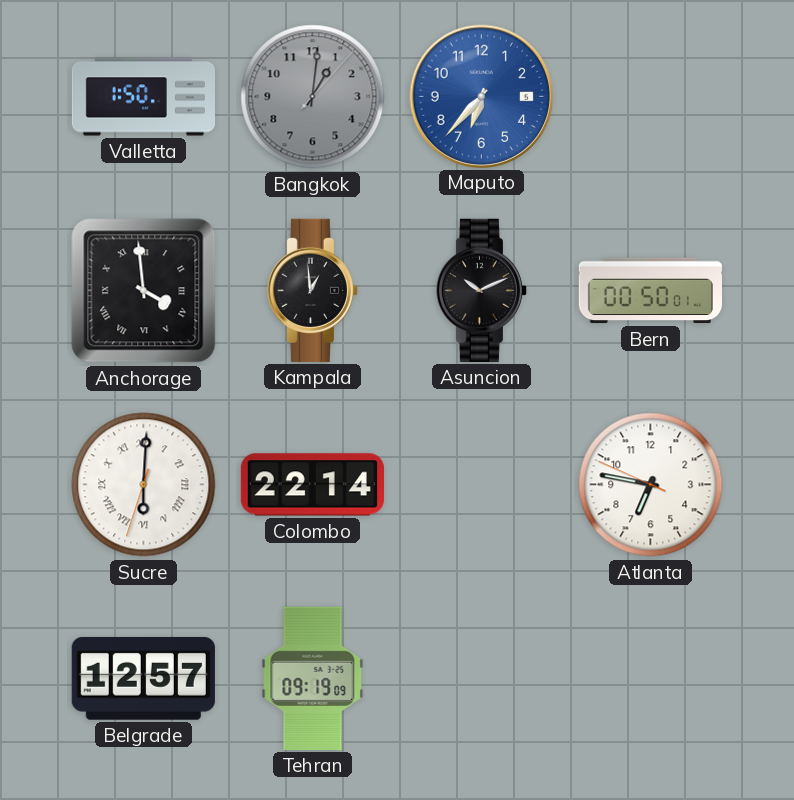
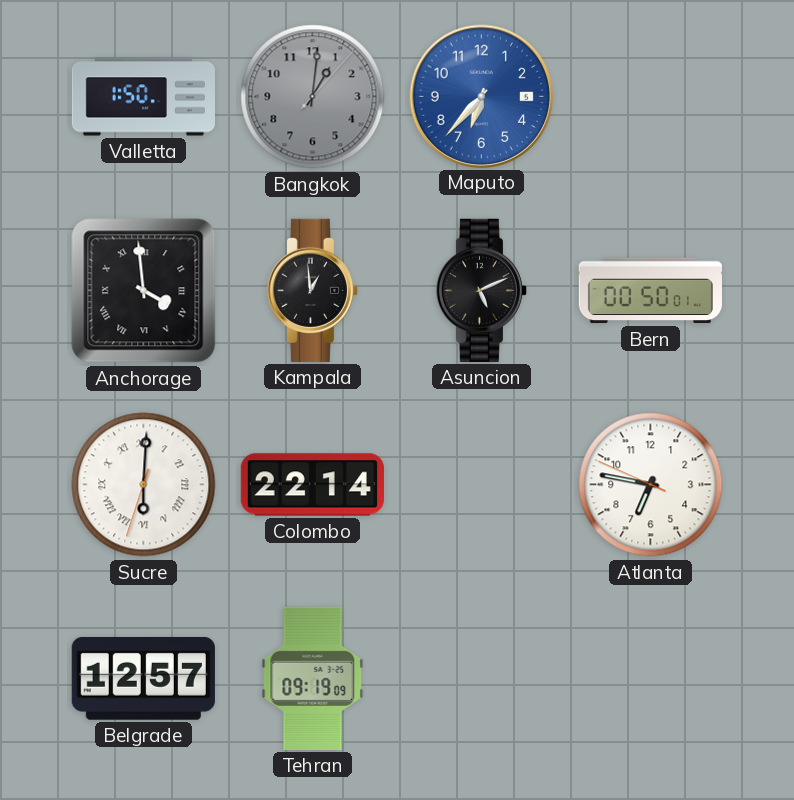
Asuncion: 10:11 -> 5:11
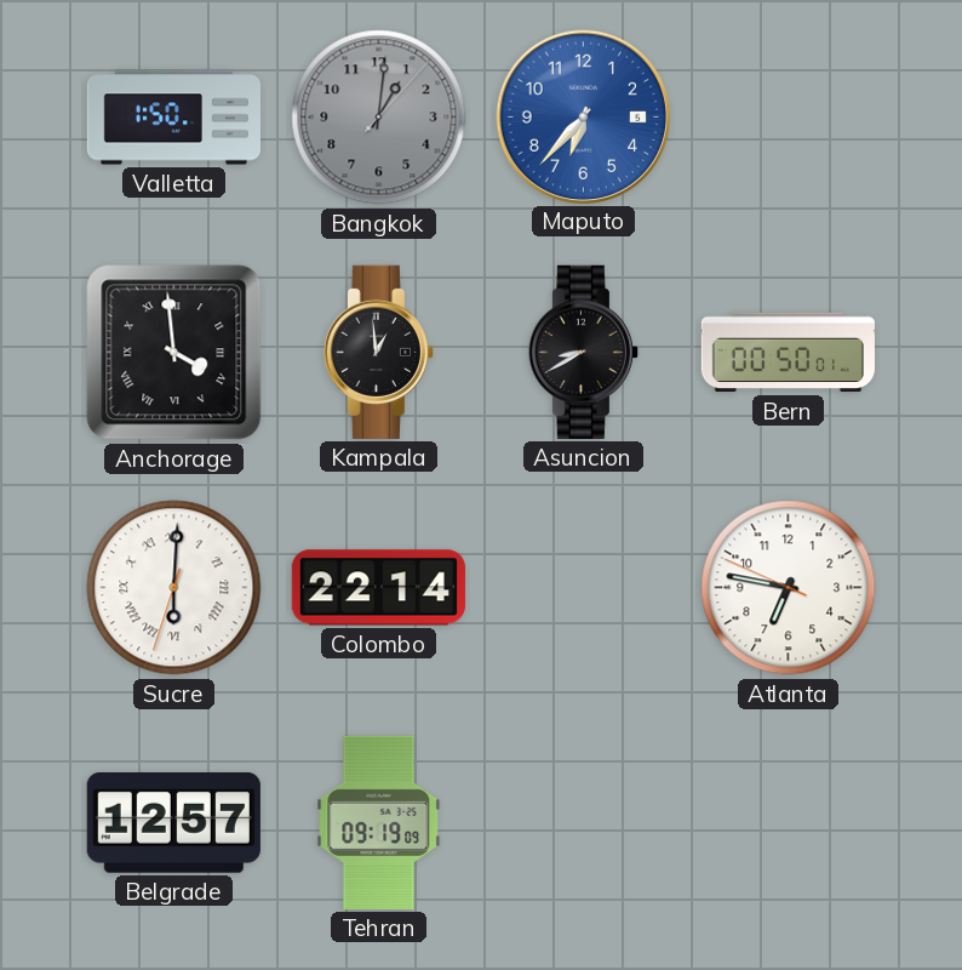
Asuncion: 5:11 -> 8:40
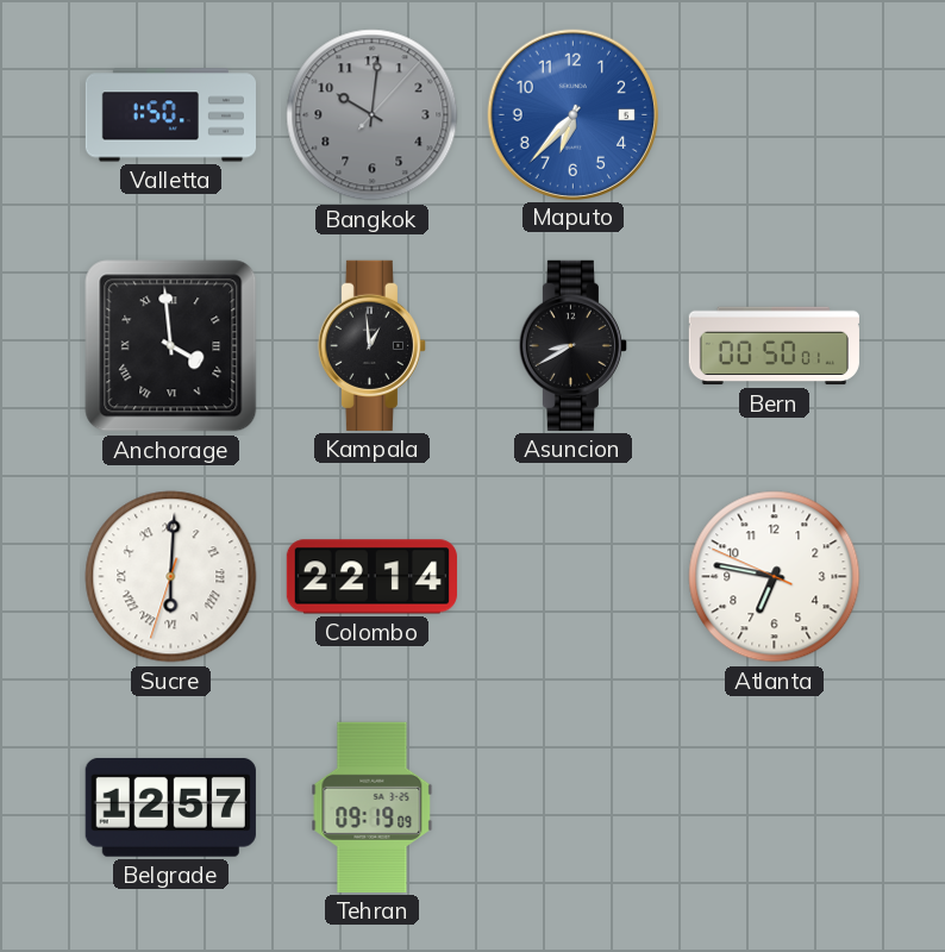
Bangkok: 1:01 -> 10:01
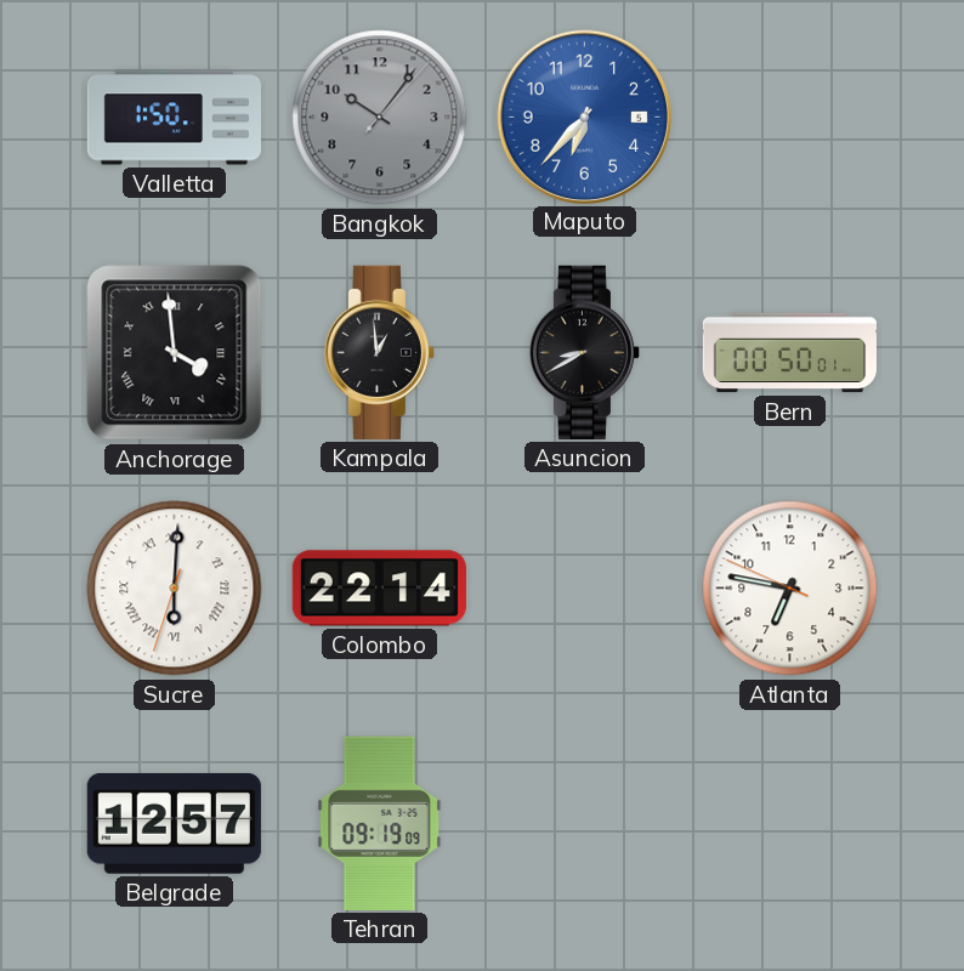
Bangkok: 10:01 -> 10:06
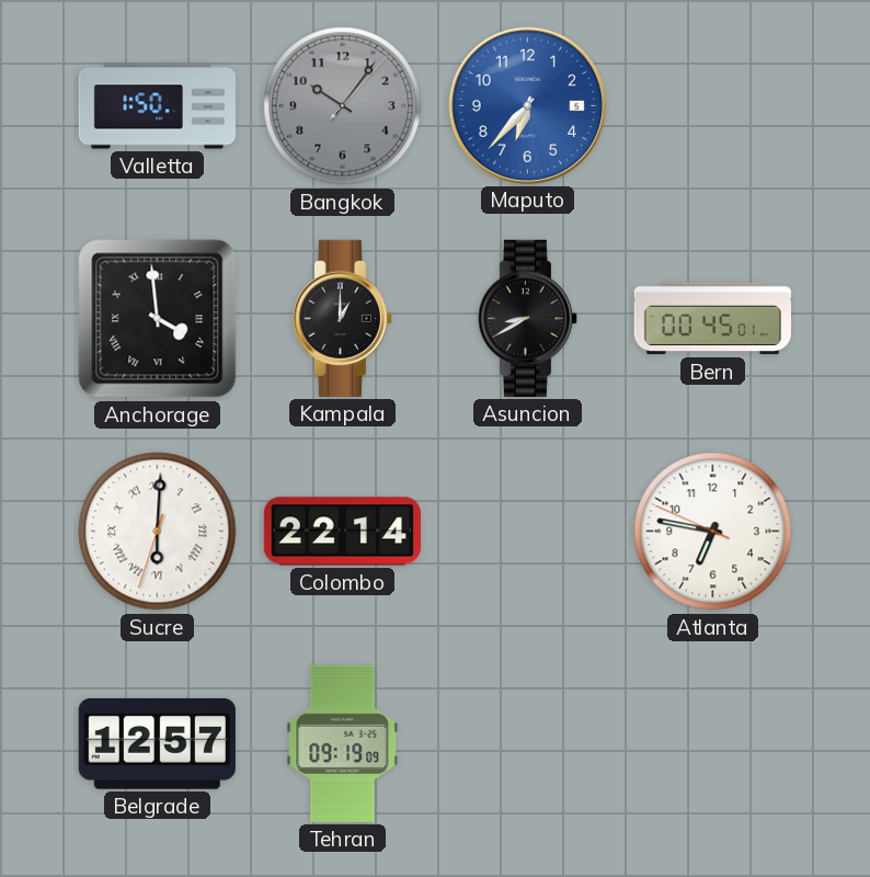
Kampala: 12:59 -> 1:00
Bern: 00:50 -> 00:45
